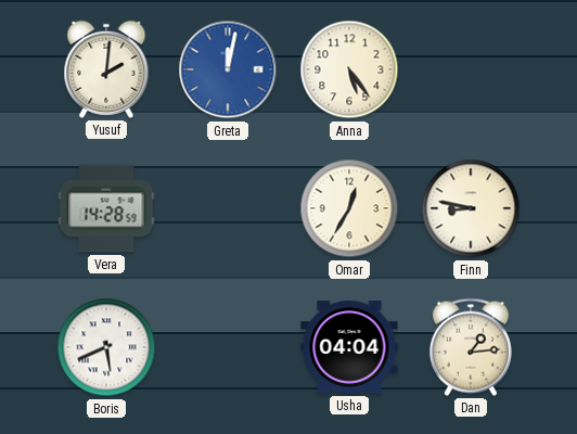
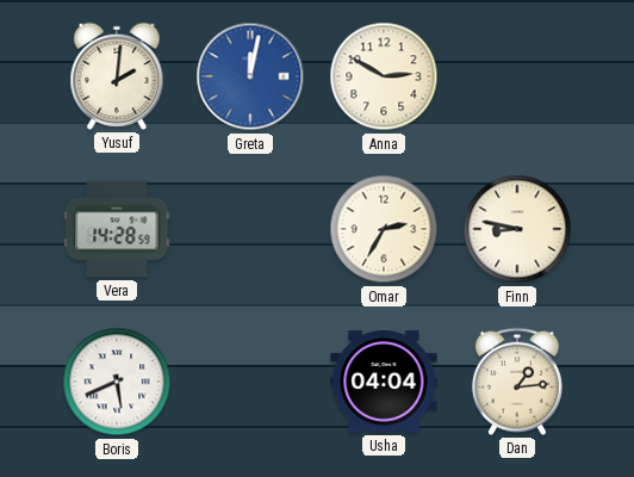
Anna: 5:24 -> 2:50
Omar: 12:35 -> 2:35
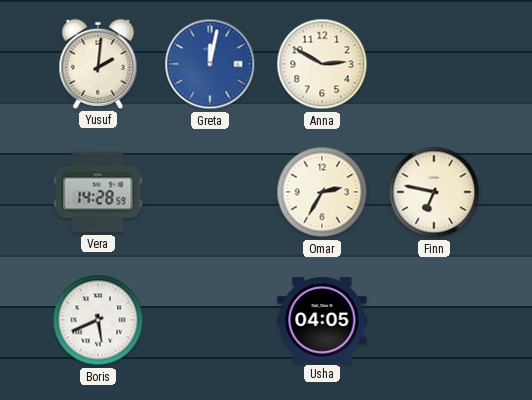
Finn: 8:47 -> 6:47
Usha: 04:04 -> 04:05
Dan: 1:14 -> none
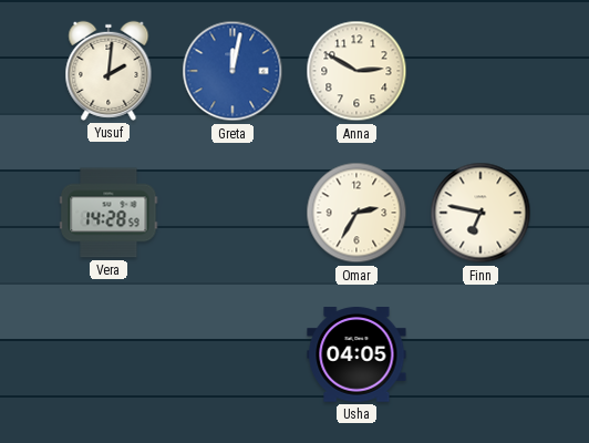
Boris: 5:41 -> none
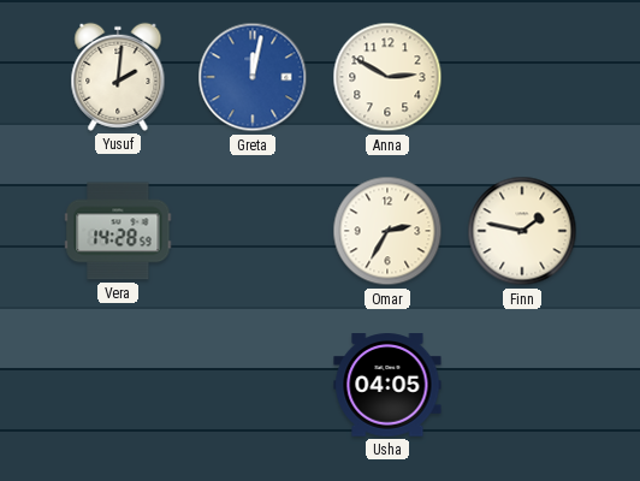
Finn: 6:47 -> 1:47
